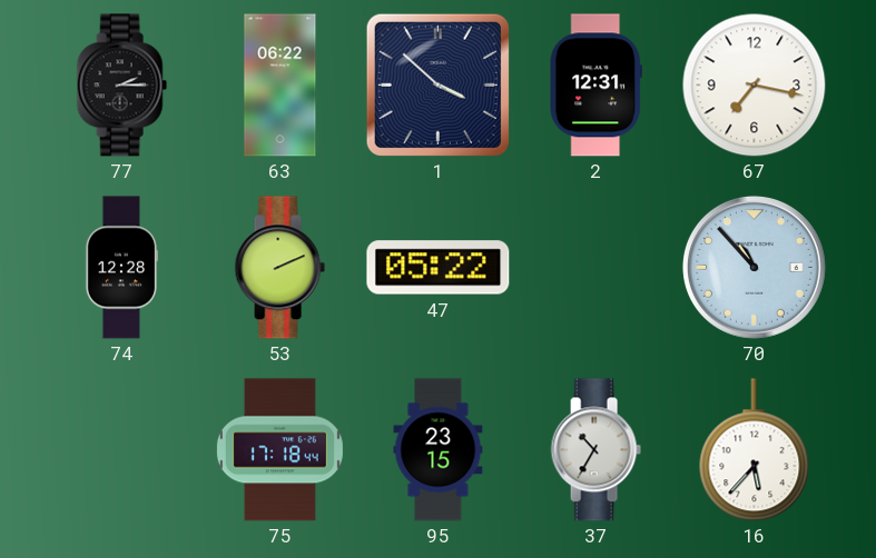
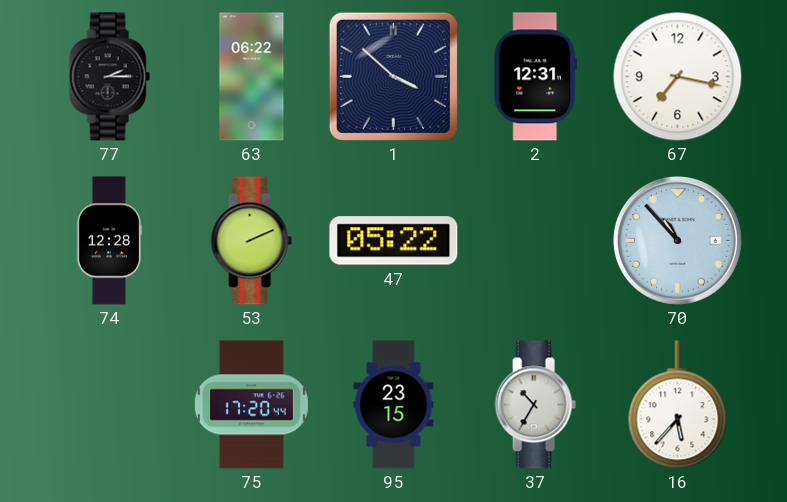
75: 17:18 -> 17:20
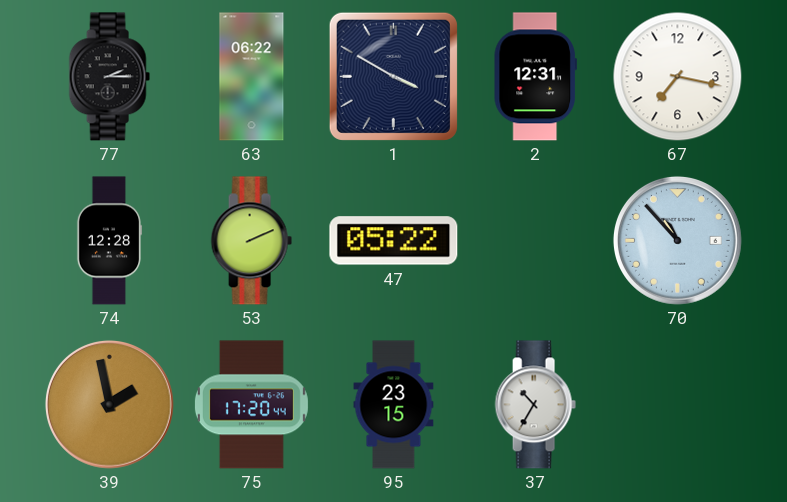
1: 3:52 -> 3:50
39: none -> 1:58
16: 5:37 -> none
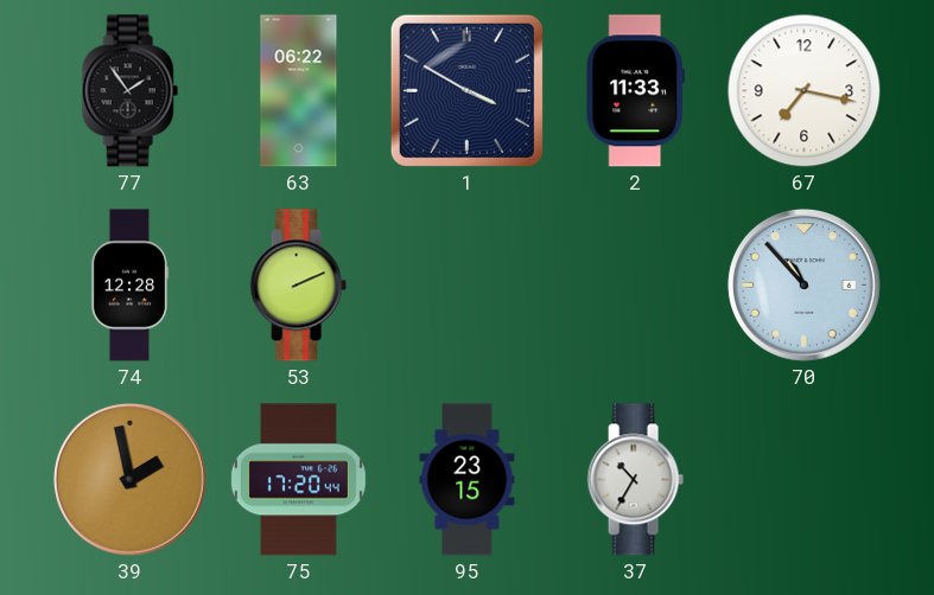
77: 2:15 -> 1:54
2: 12:31 -> 11:33
47: 05:22 -> none
